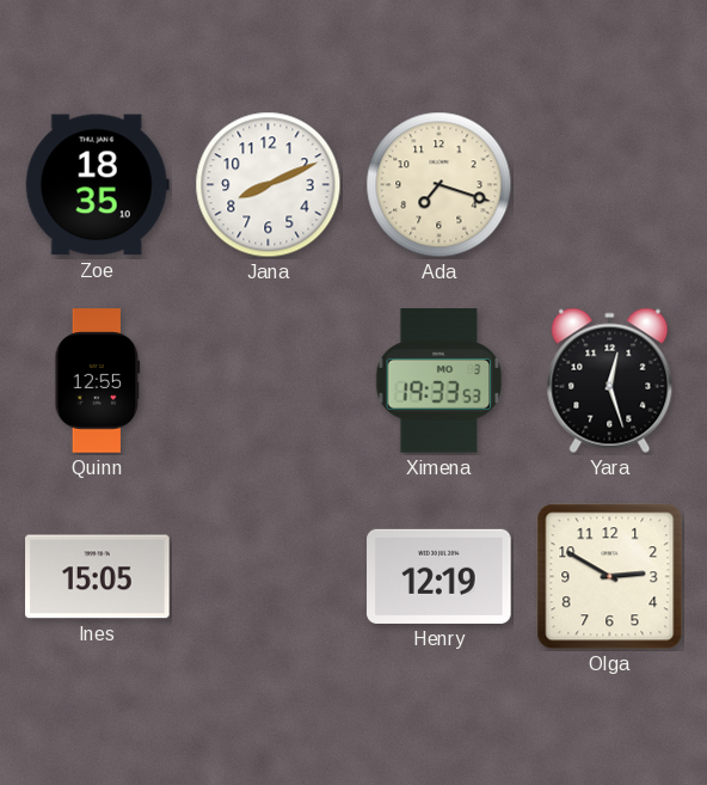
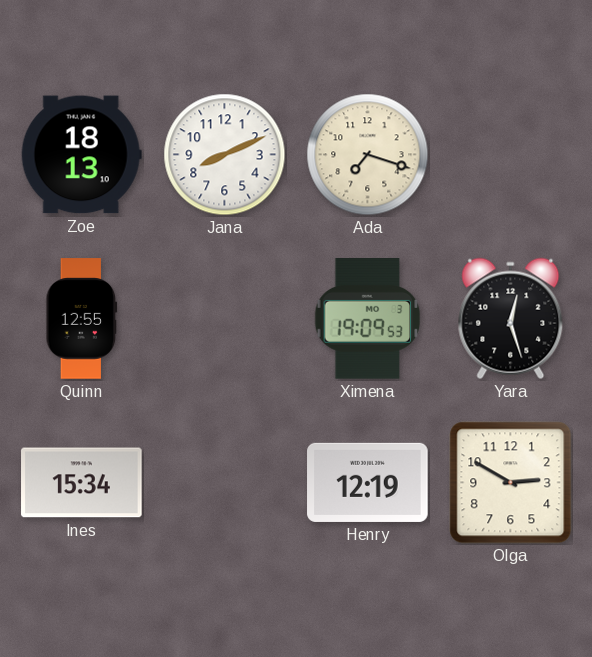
Zoe: 18:35 -> 18:13
Ximena: 19:33 -> 19:09
Ines: 15:05 -> 15:34
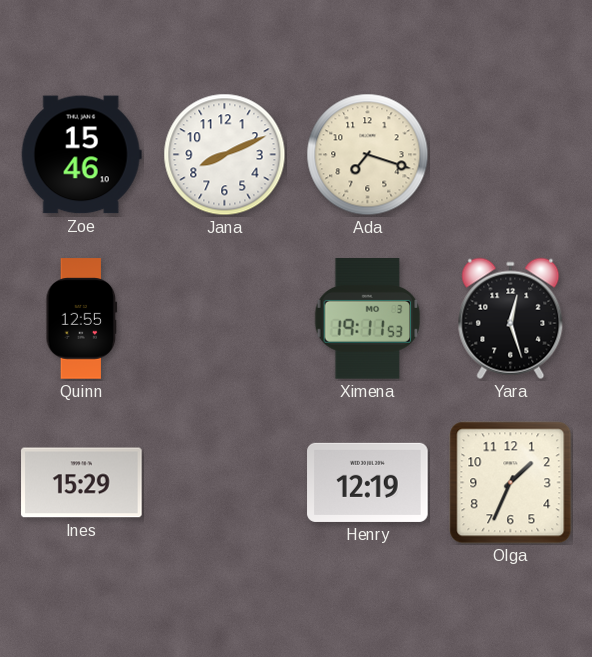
Zoe: 18:13 -> 15:46
Ximena: 19:09 -> 19:11
Ines: 15:34 -> 15:29
Olga: 2:50 -> 1:34
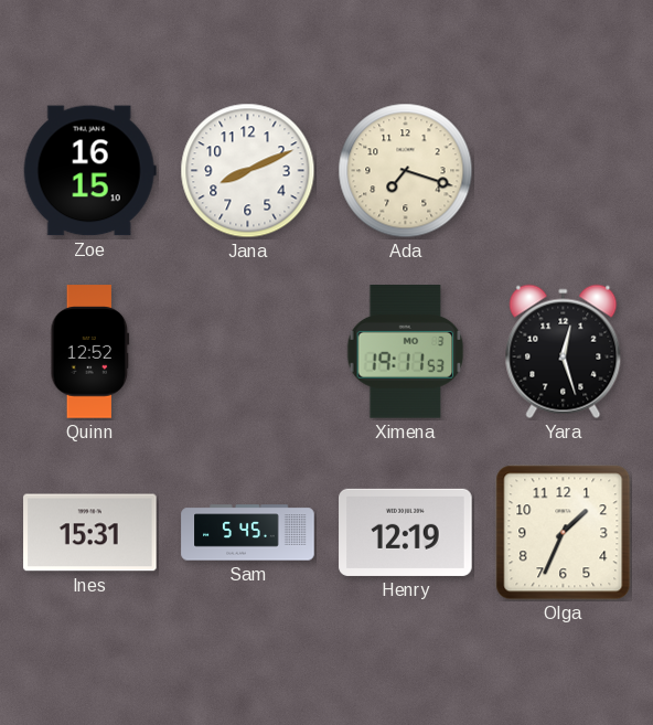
Zoe: 15:46 -> 16:15
Quinn: 12:55 -> 12:52
Ines: 15:29 -> 15:31
Sam: none -> 5:45
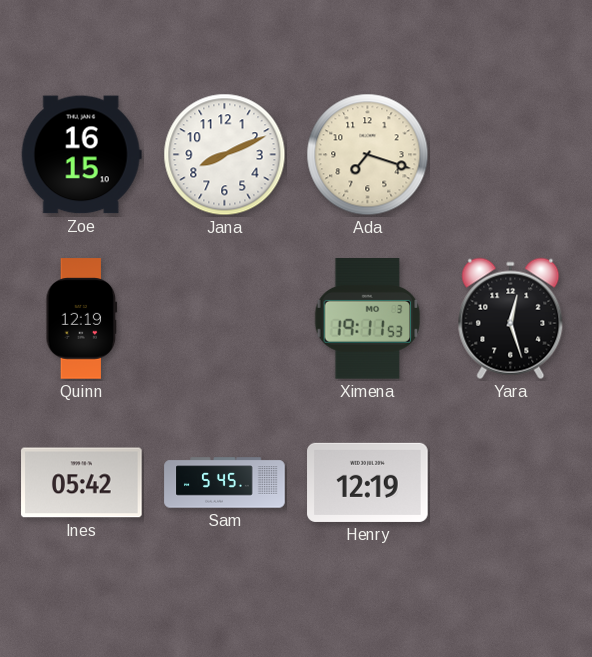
Quinn: 12:52 -> 12:19
Ines: 15:31 -> 05:42
Olga: 1:34 -> none
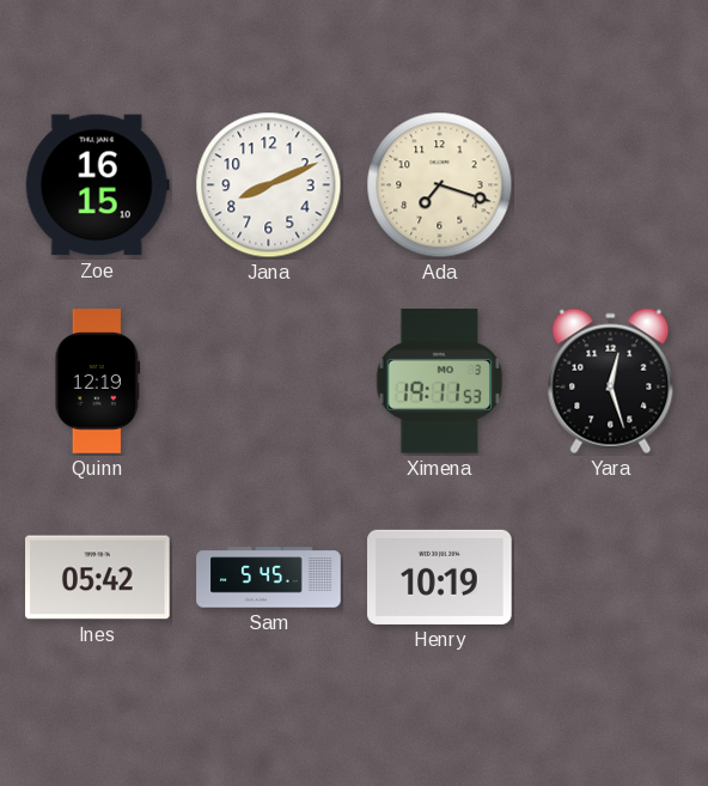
Henry: 12:19 -> 10:19
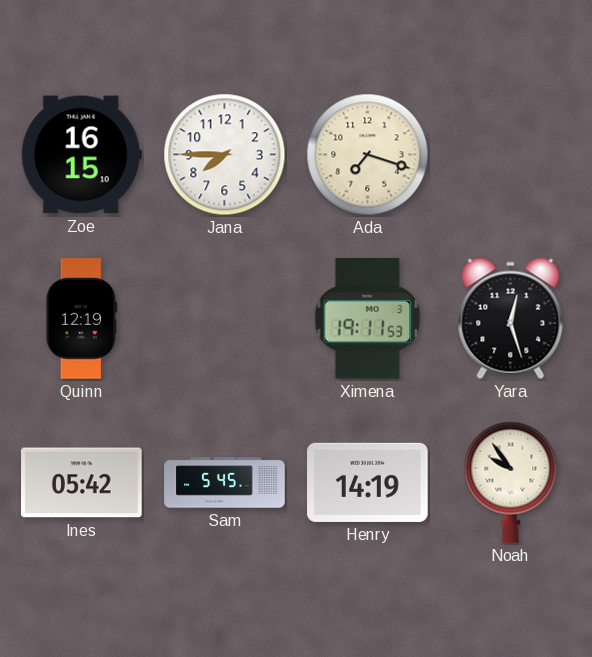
Jana: 8:11 -> 7:45
Henry: 10:19 -> 14:19
Noah: none -> 9:54
